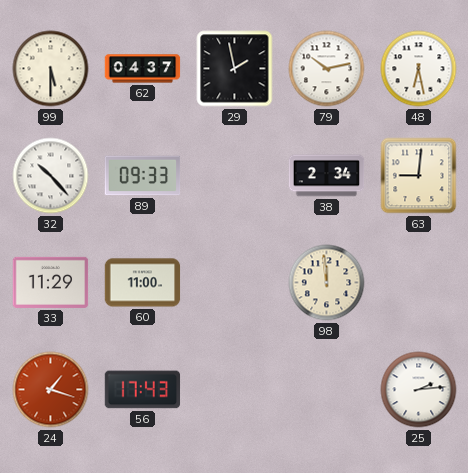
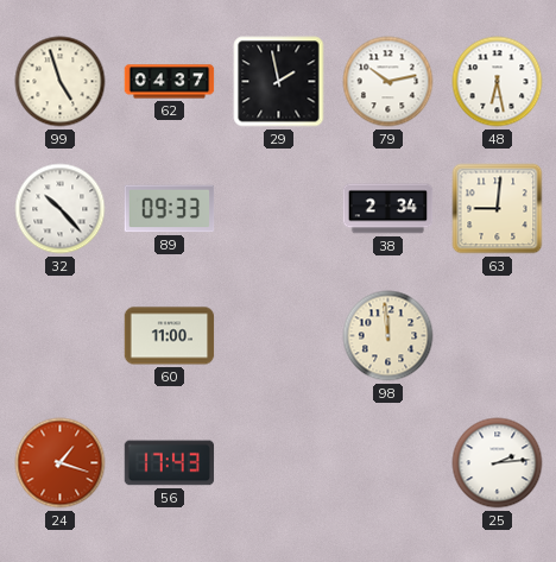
99: 5:30 -> 4:57
33: 11:29 -> none
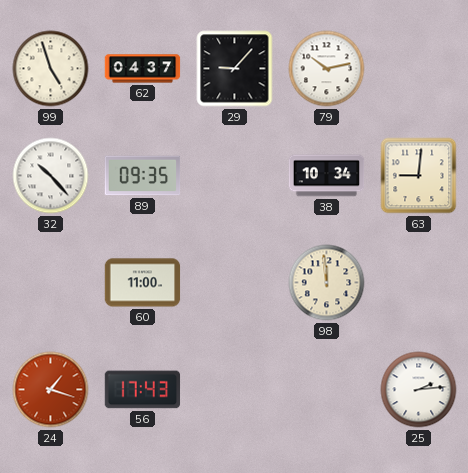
29: 1:58 -> 9:07
48: 6:28 -> none
89: 09:33 -> 09:35
38: 2:34 -> 10:34
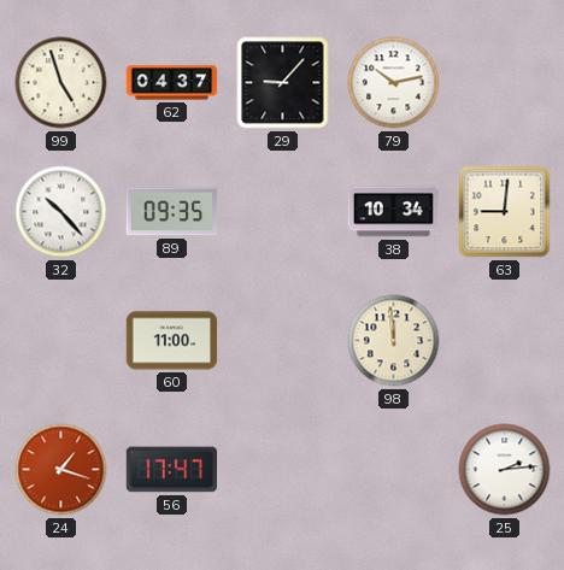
56: 17:43 -> 17:47
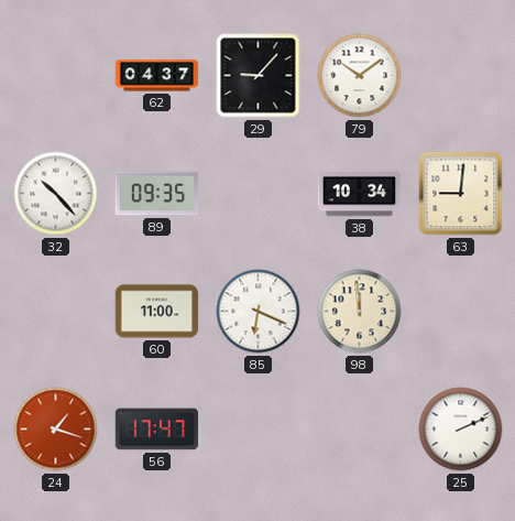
99: 4:57 -> none
79: 10:13 -> 10:09
85: none -> 6:19
25: 2:14 -> 2:11
